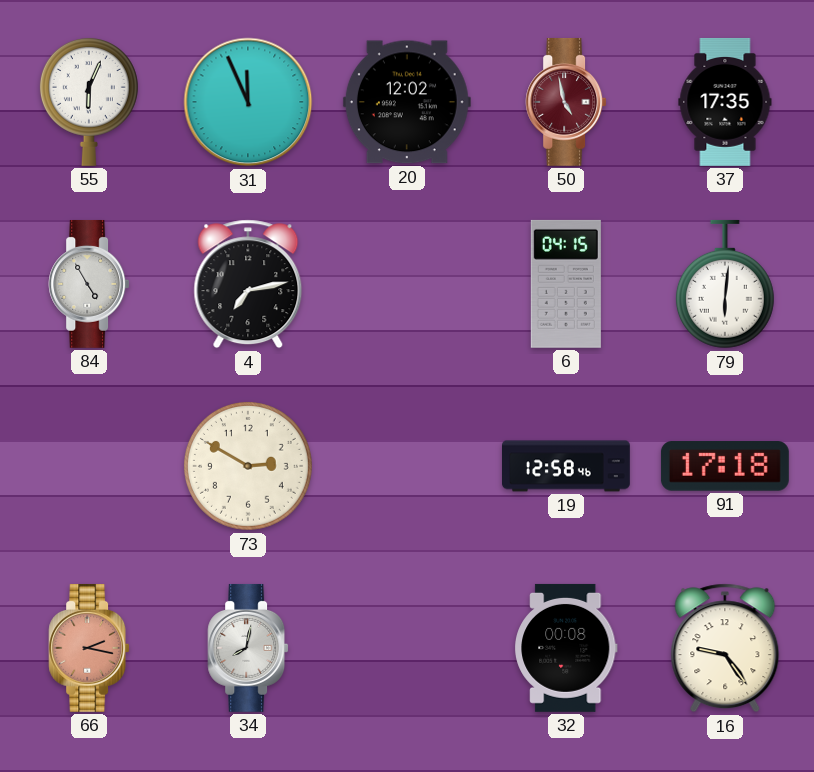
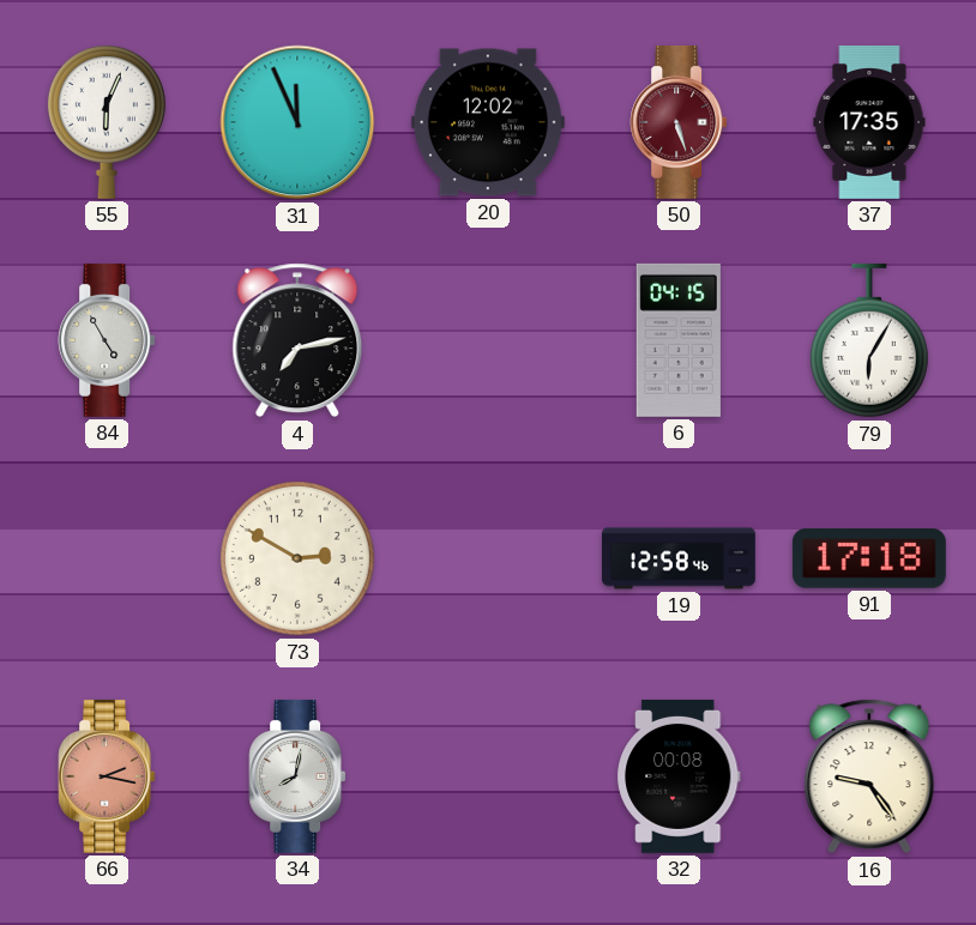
50: 4:58 -> 5:27
79: 6:01 -> 6:05
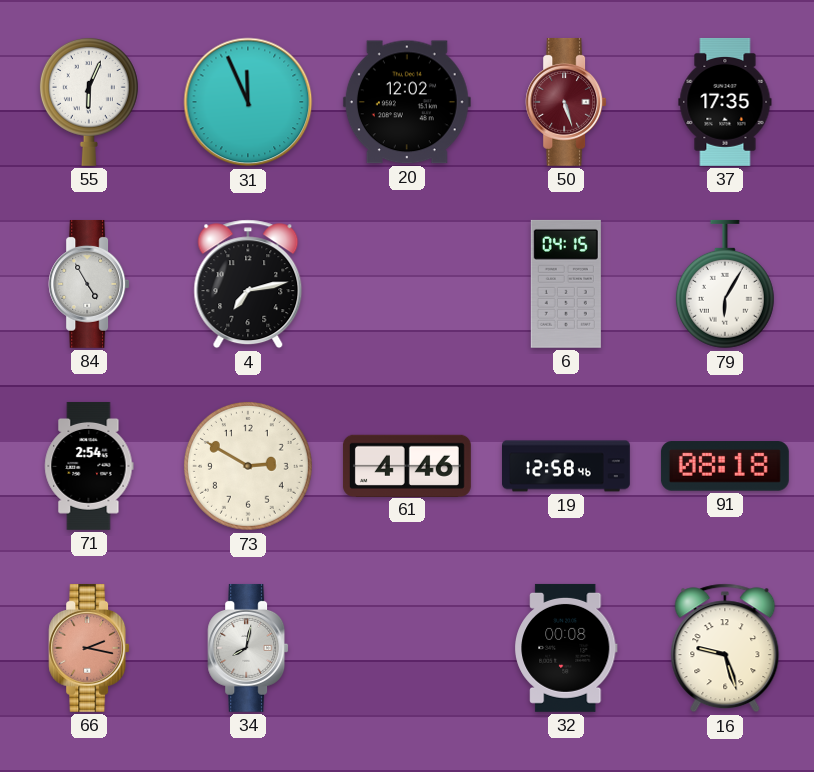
71: none -> 2:54
61: none -> 4:46
91: 17:18 -> 08:18
16: 9:24 -> 9:27
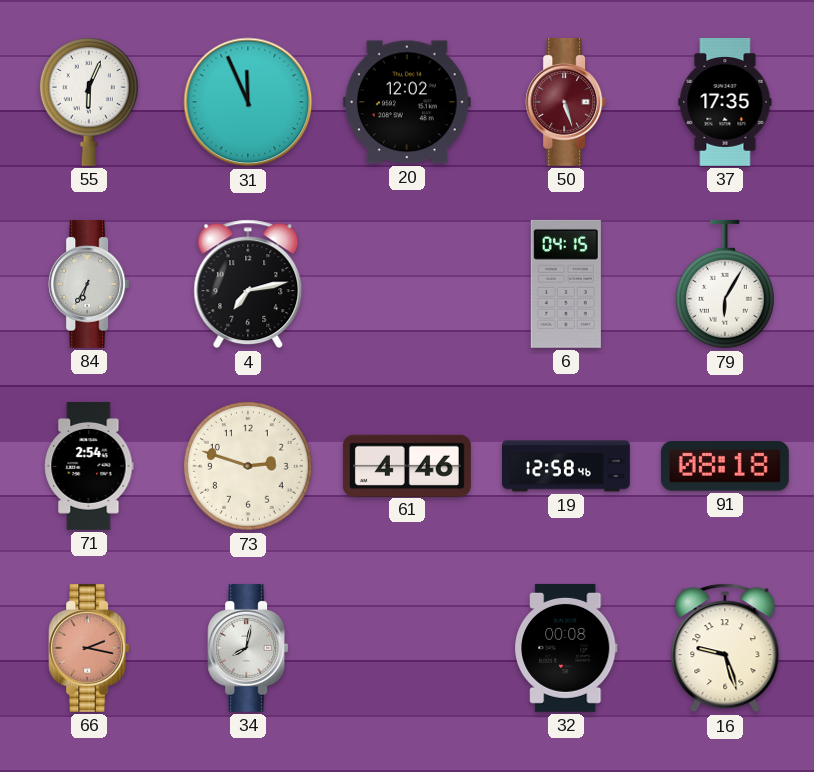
84: 4:55 -> 6:35
73: 2:50 -> 2:48
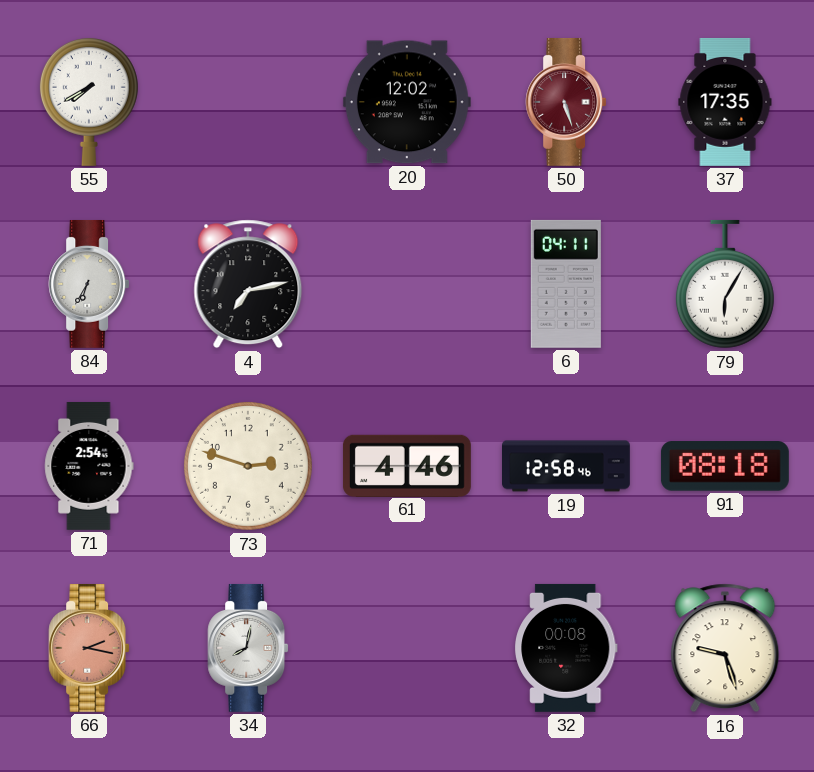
55: 6:04 -> 7:40
31: 11:56 -> none
6: 04:15 -> 04:11
